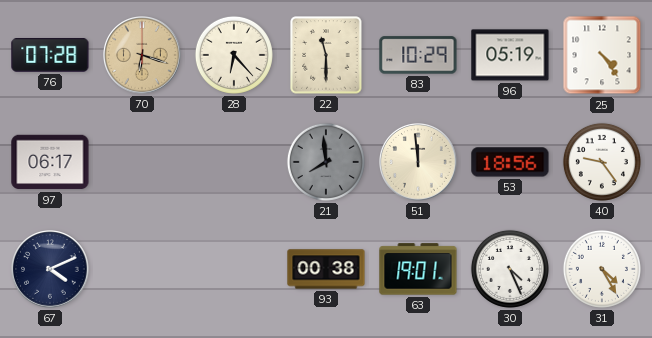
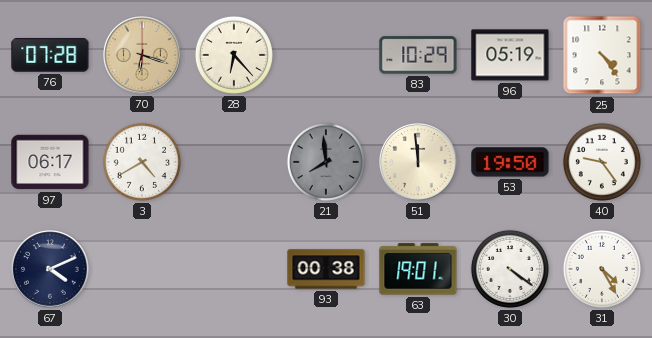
22: 11:30 -> none
3: none -> 4:40
53: 18:56 -> 19:50
30: 4:26 -> 4:21
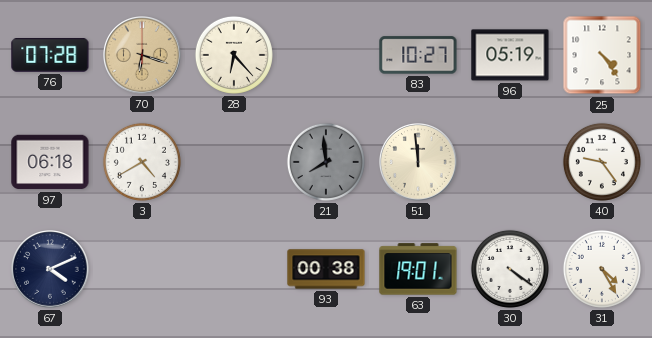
83: 10:29 -> 10:27
97: 06:17 -> 06:18
53: 19:50 -> none
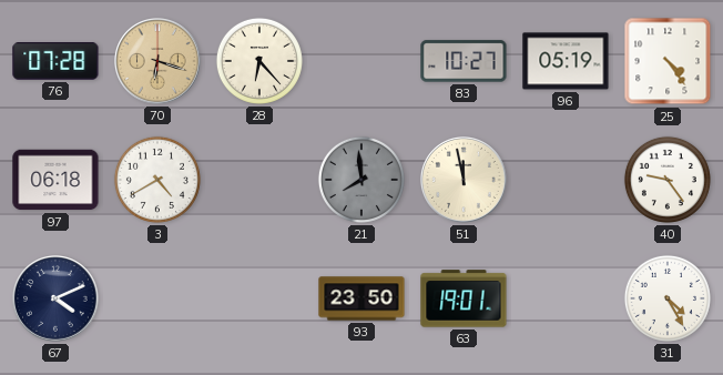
51: 11:59 -> 11:58
93: 00:38 -> 23:50
30: 4:21 -> none
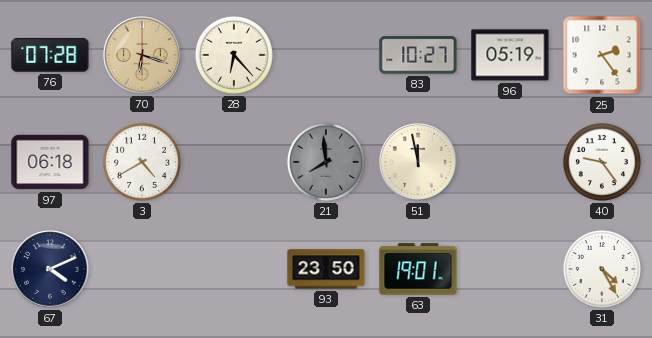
25: 4:24 -> 2:24
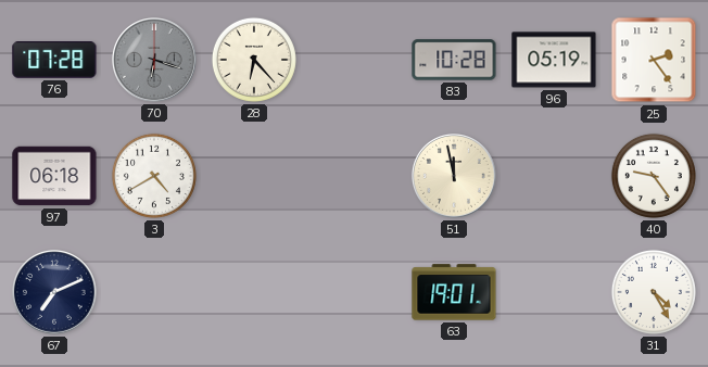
70 dial: champagne -> grey
83: 10:27 -> 10:28
21: 7:59 -> none
67: 4:11 -> 7:11
93: 23:50 -> none
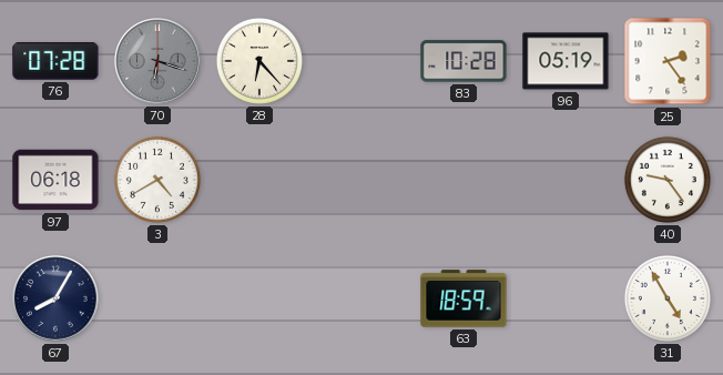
51: 11:58 -> none
67: 7:11 -> 8:05
63: 19:01 -> 18:59
31: 4:25 -> 4:55
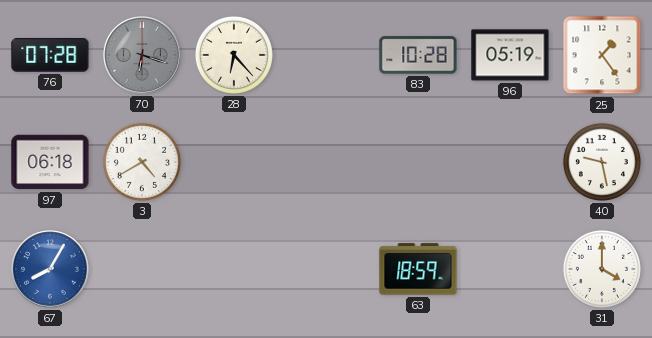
25: 2:24 -> 1:24
40: 9:24 -> 9:28
67 dial: navy -> blue
31: 4:55 -> 4:00
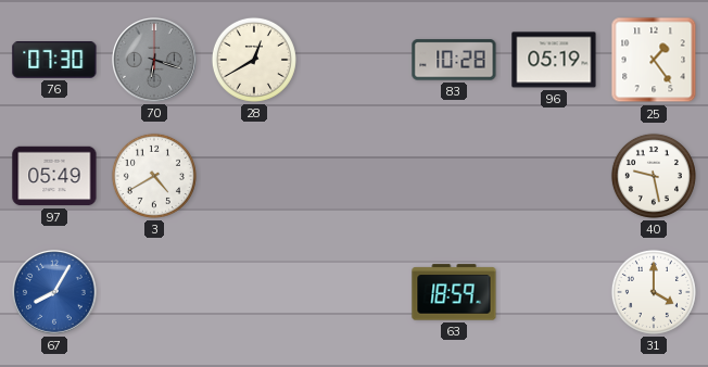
76: 07:28 -> 07:30
28: 6:23 -> 12:40
97: 06:18 -> 05:49
